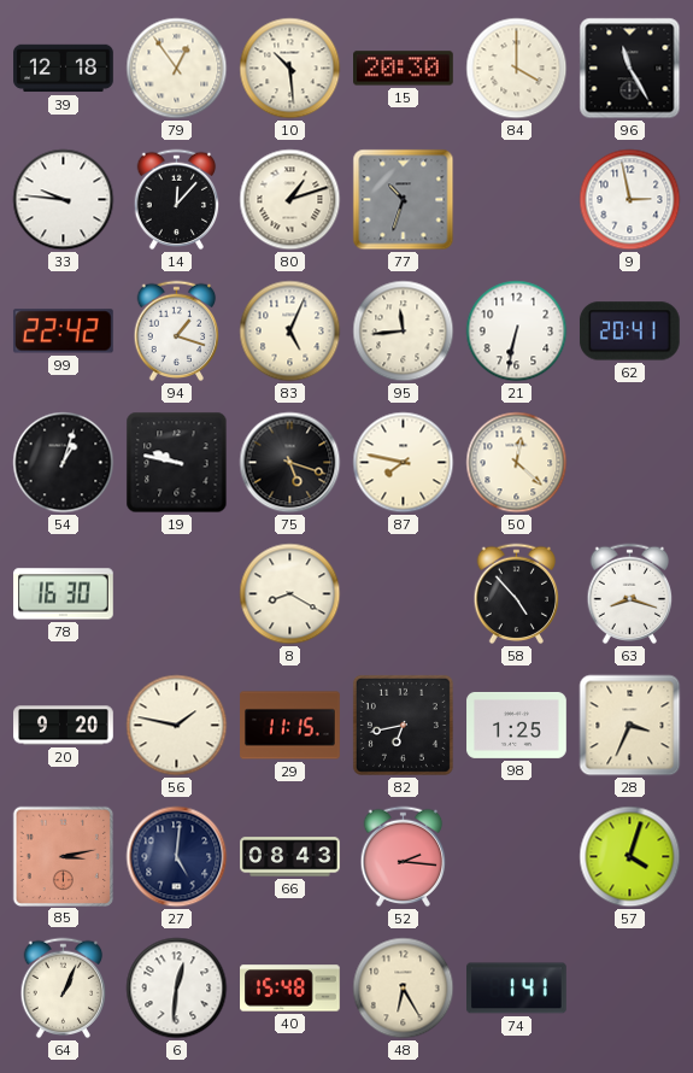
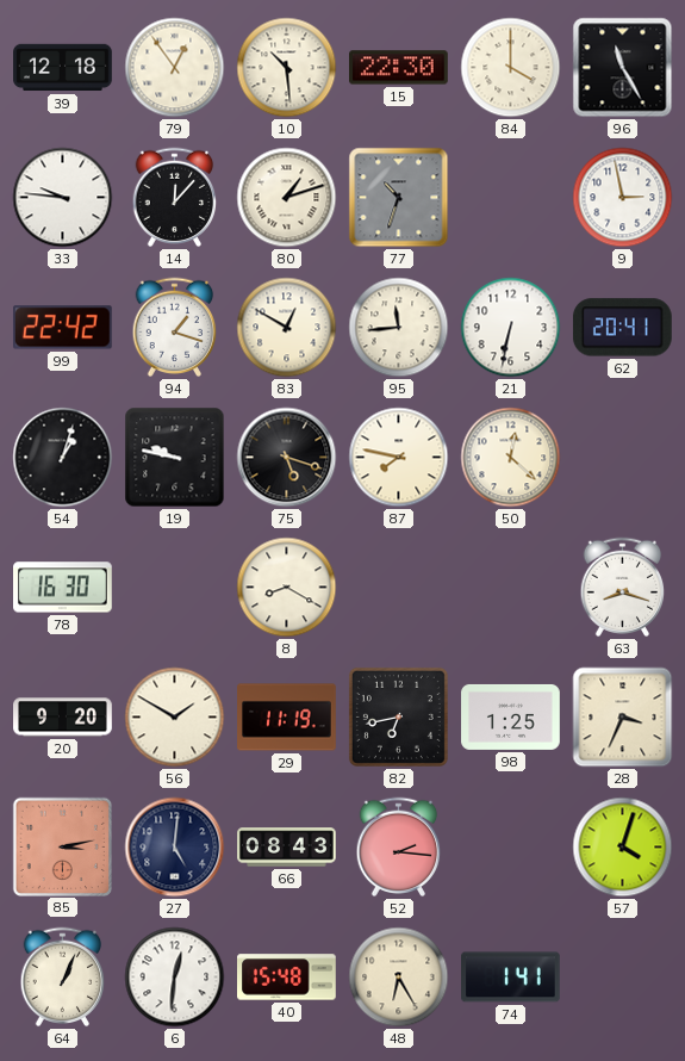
15: 20:30 -> 22:30
83: 5:04 -> 12:50
58: 4:53 -> none
56: 1:47 -> 1:50
29: 11:15 -> 11:19
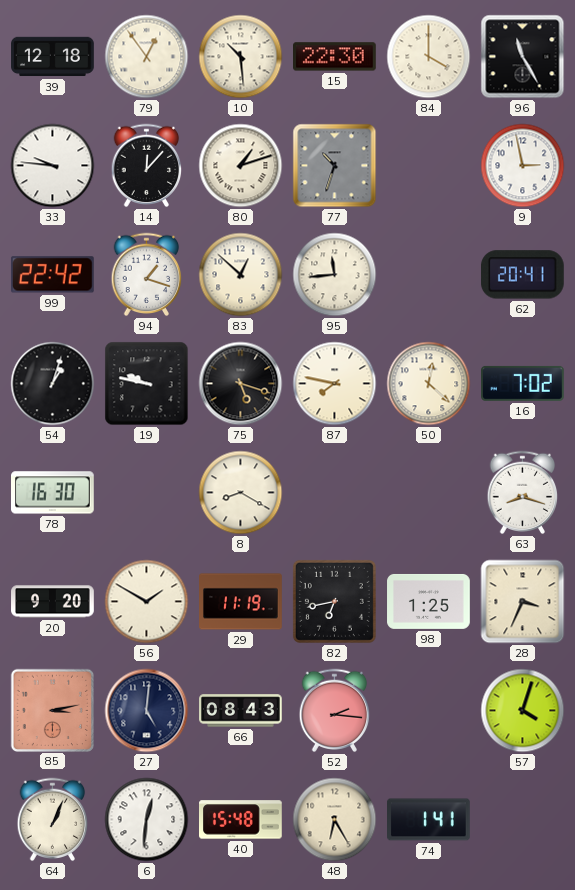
83: 12:50 -> 12:52
21: 6:32 -> none
16: none -> 7:02
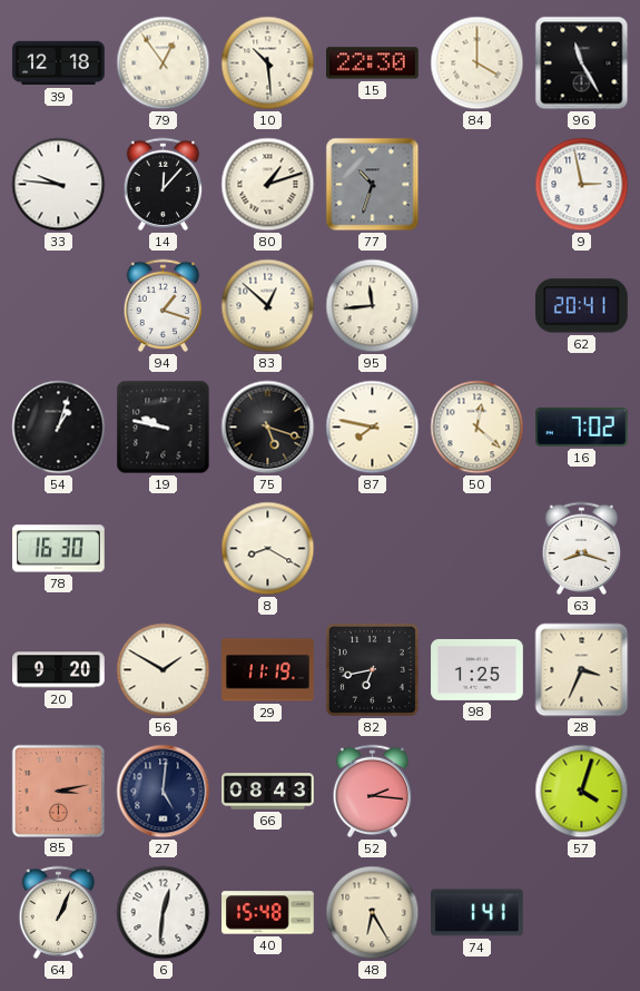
99: 22:42 -> none
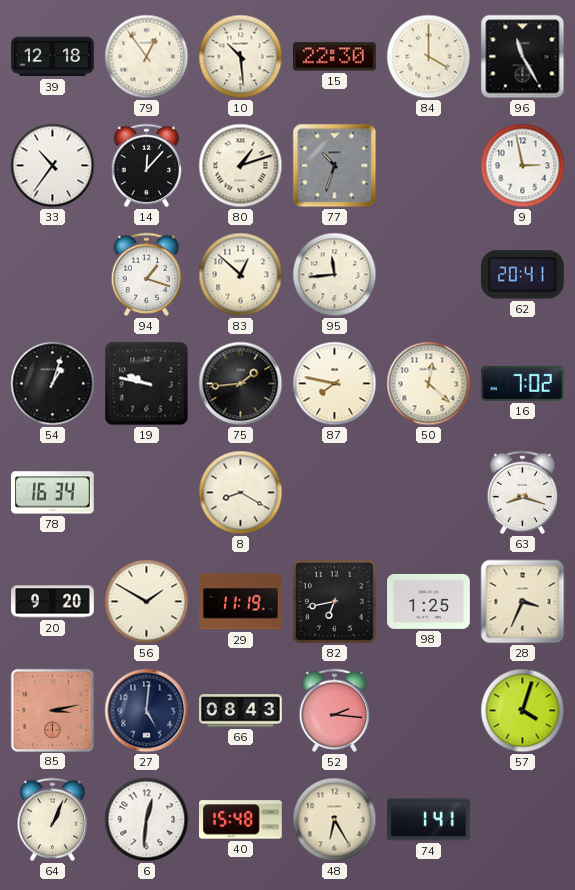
33: 9:46 -> 10:36
75: 5:18 -> 1:44
78: 16:30 -> 16:34
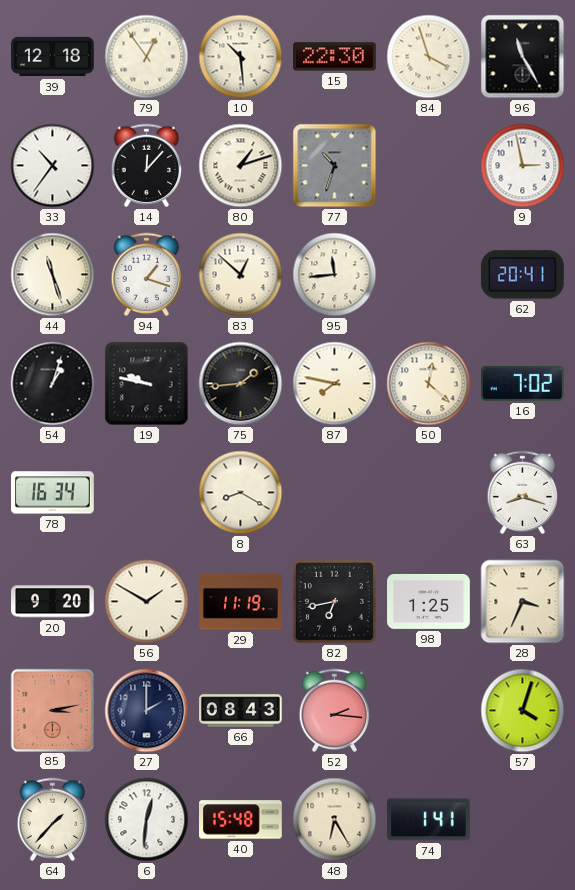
84: 4:00 -> 3:57
44: none -> 11:27
27: 5:01 -> 2:00
64: 1:04 -> 1:37
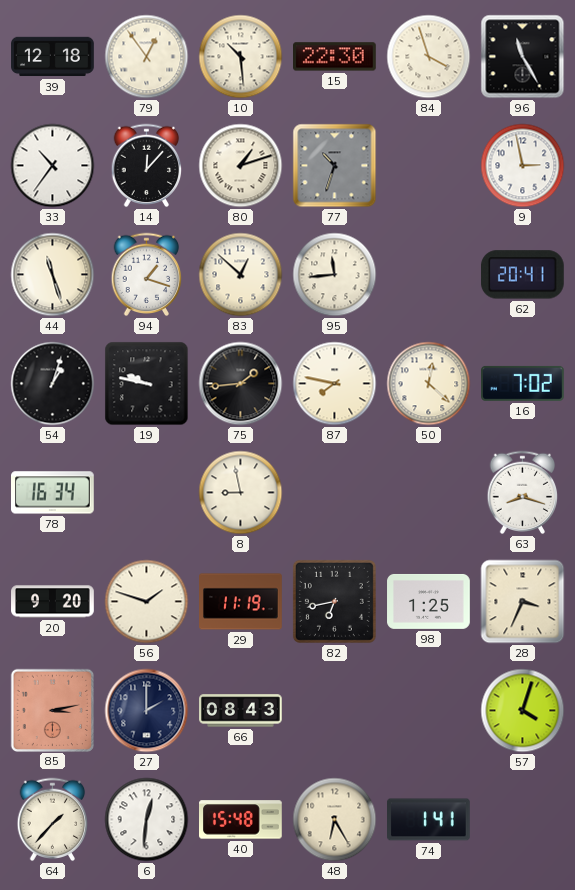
8: 8:20 -> 8:58
56: 1:50 -> 1:48
52: 2:16 -> none
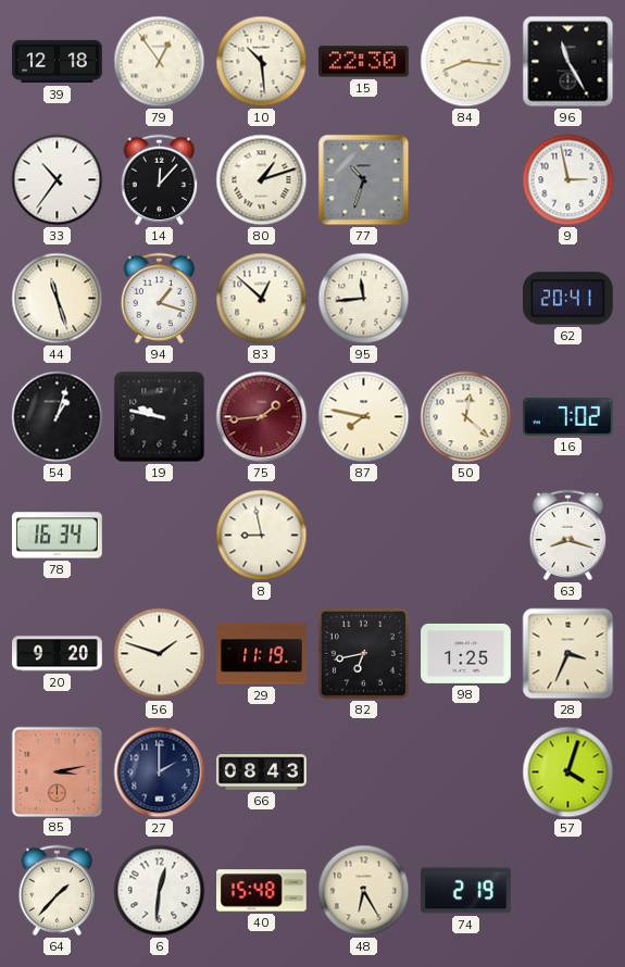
84: 3:57 -> 8:16
75 dial: black -> burgundy
74: 1:41 -> 2:19
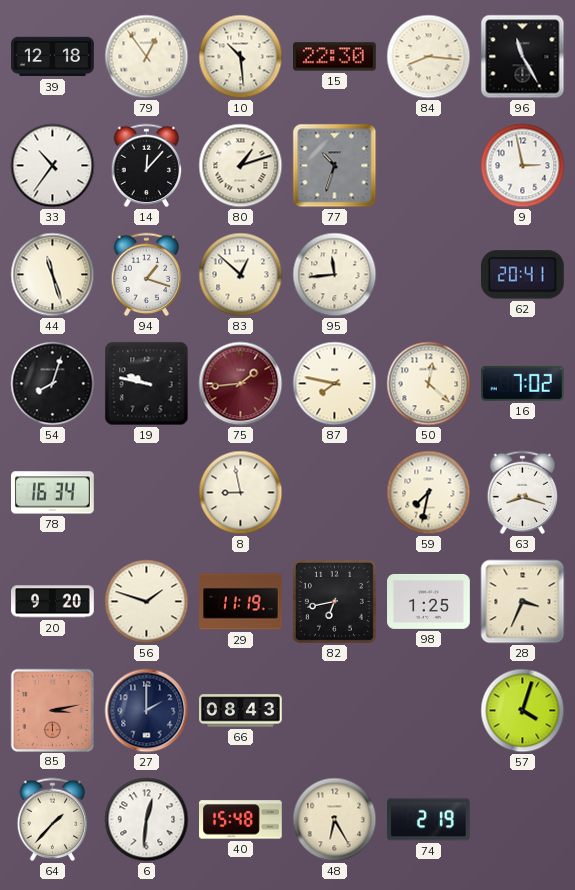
54: 1:03 -> 8:03
59: none -> 7:32
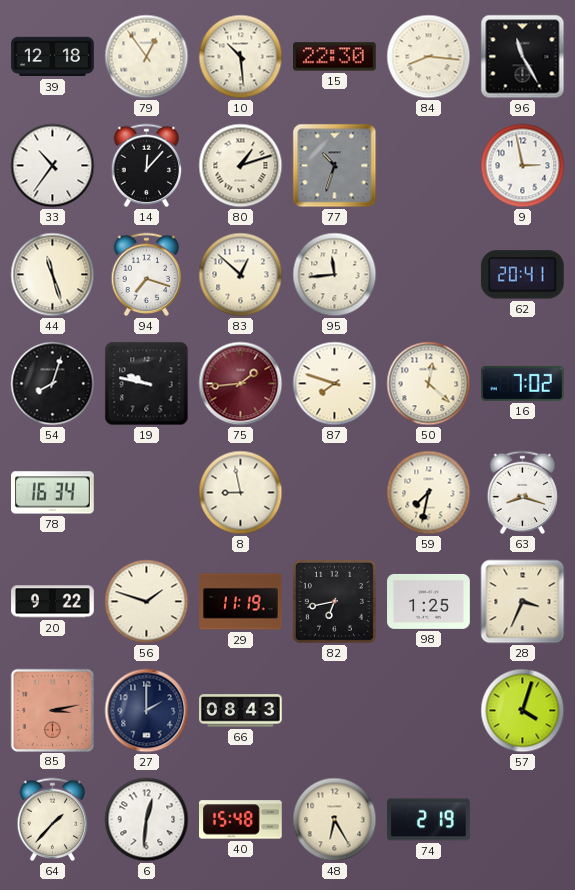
94: 1:18 -> 7:18
87: 7:47 -> 7:48
20: 9:20 -> 9:22
